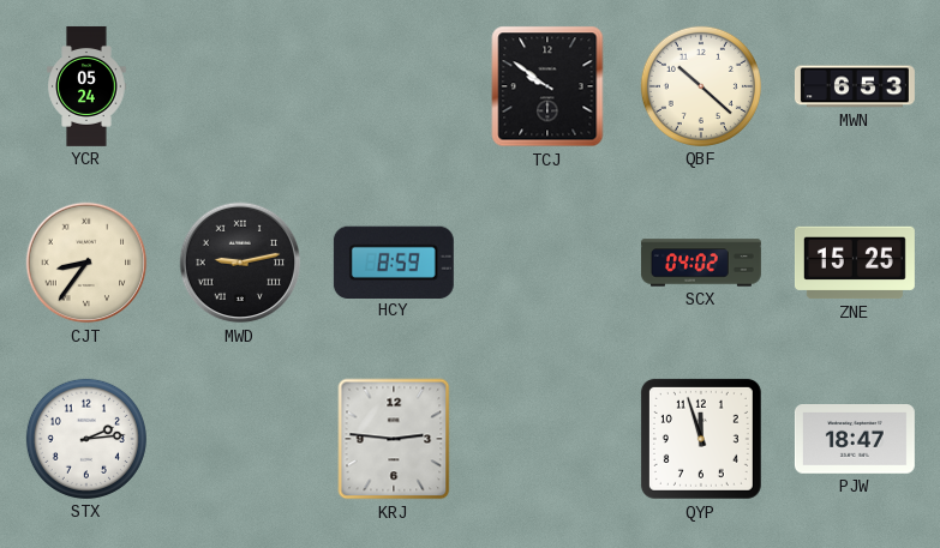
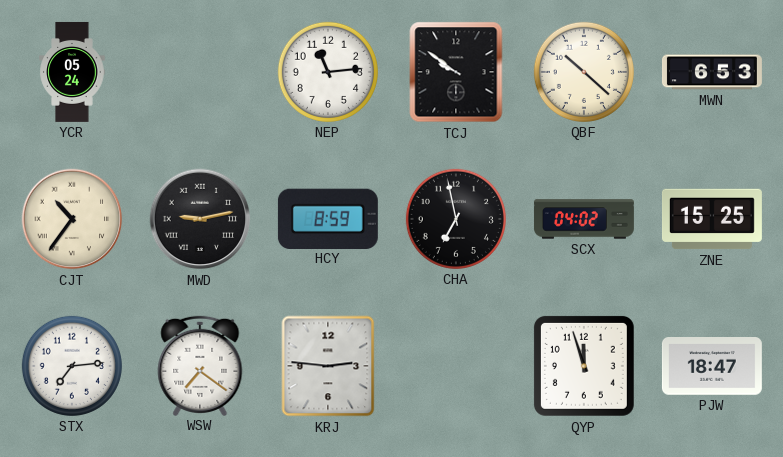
NEP: none -> 11:14
CJT: 8:36 -> 10:36
CHA: none -> 6:58
STX: 2:14 -> 7:14
WSW: none -> 7:21
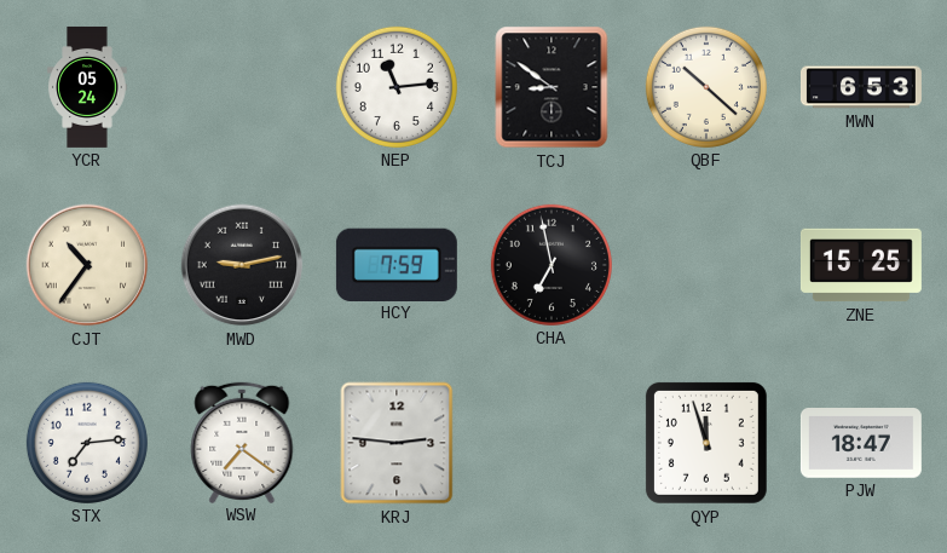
TCJ: 9:51 -> 8:51
HCY: 8:59 -> 7:59
SCX: 04:02 -> none
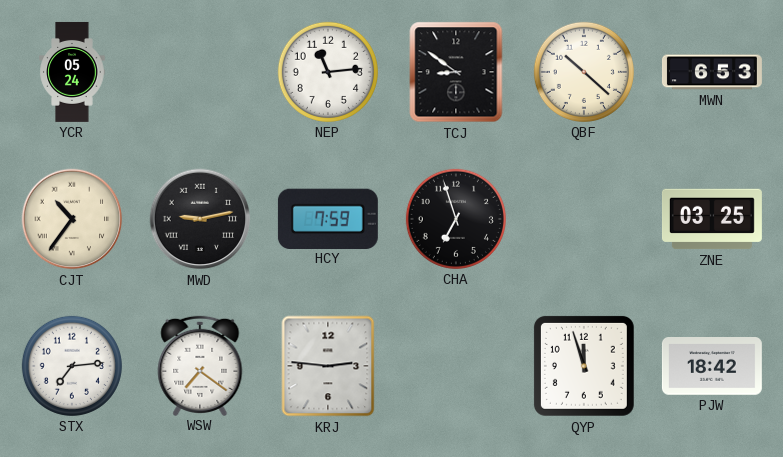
CHA: 6:58 -> 6:57
ZNE: 15:25 -> 03:25
PJW: 18:47 -> 18:42
